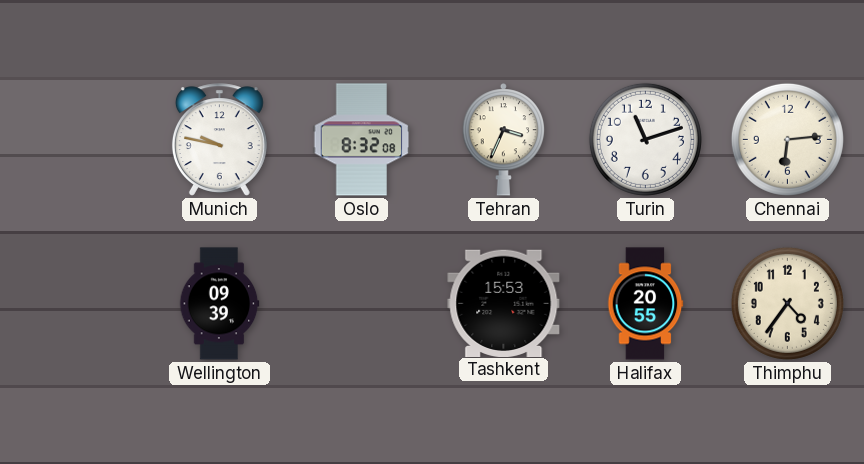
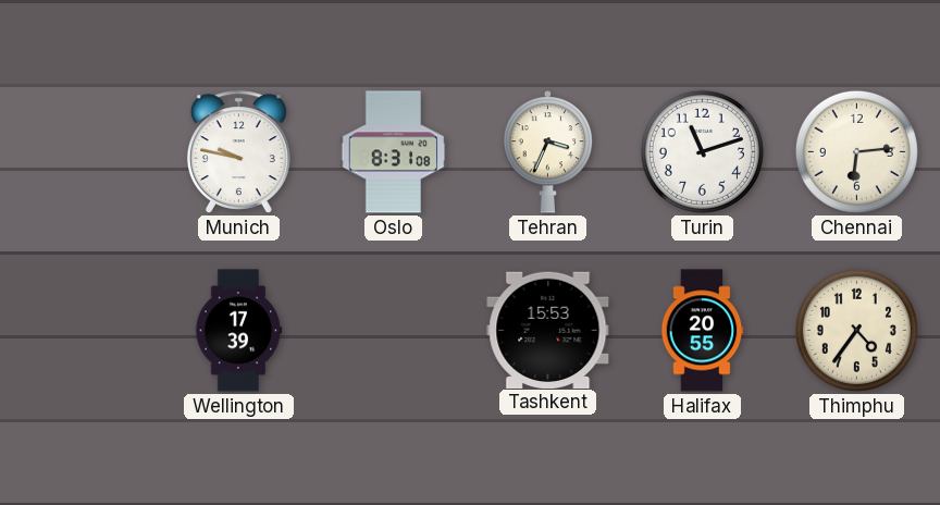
Oslo: 8:32 -> 8:31
Wellington: 09:39 -> 17:39
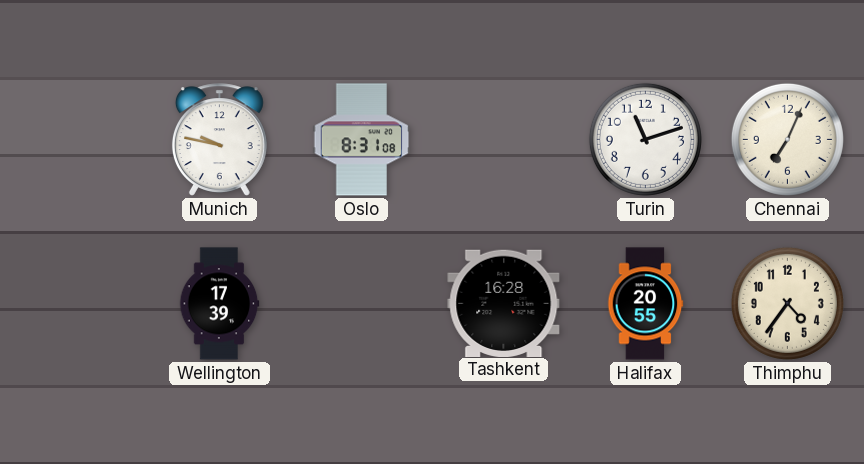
Tehran: 3:34 -> none
Chennai: 6:14 -> 7:04
Tashkent: 15:53 -> 16:28
